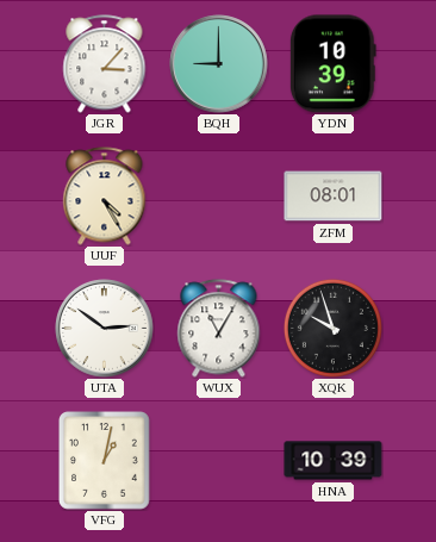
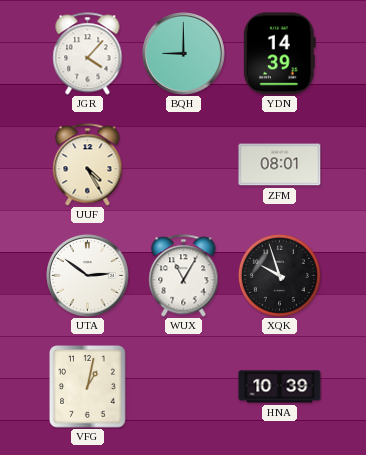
JGR: 3:07 -> 4:07
YDN: 10:39 -> 14:39
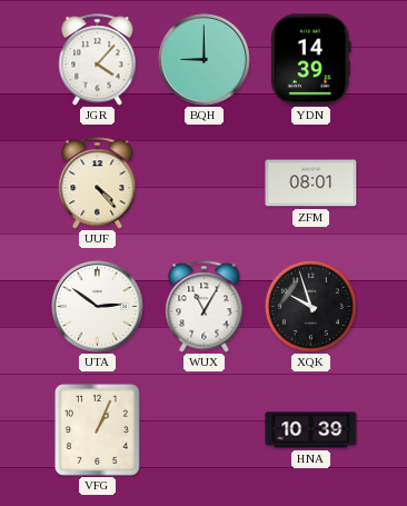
UUF: 4:25 -> 4:23
VFG: 1:02 -> 1:04
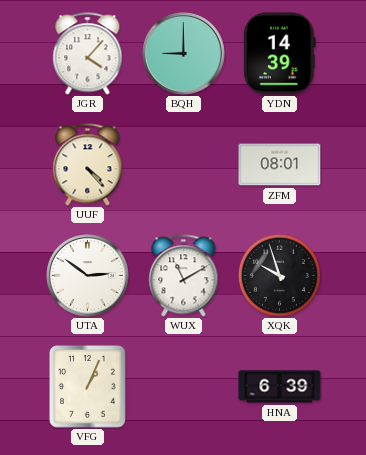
WUX: 11:05 -> 11:10
HNA: 10:39 -> 6:39
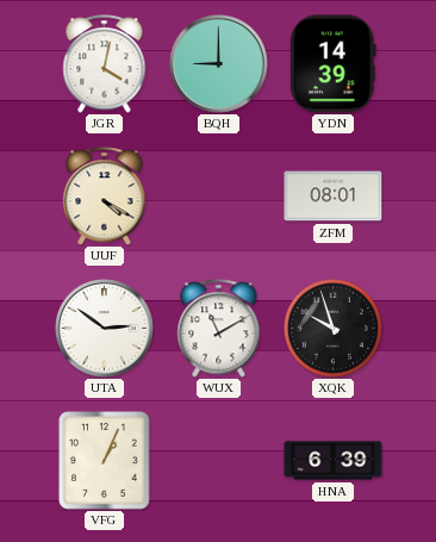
JGR: 4:07 -> 4:02
UUF: 4:23 -> 4:20
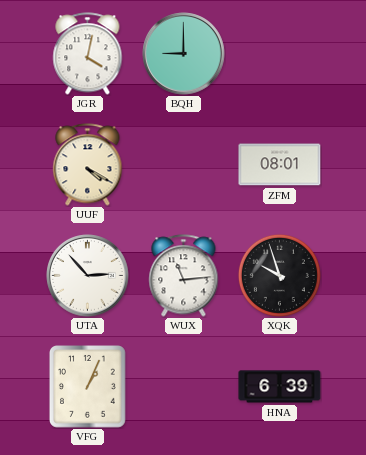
YDN: 14:39 -> none
UTA: 2:51 -> 2:53
WUX: 11:10 -> 11:14
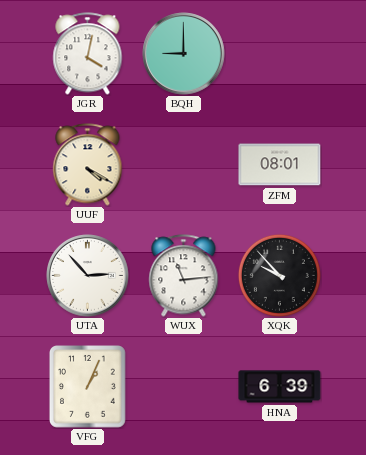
XQK: 9:57 -> 9:53
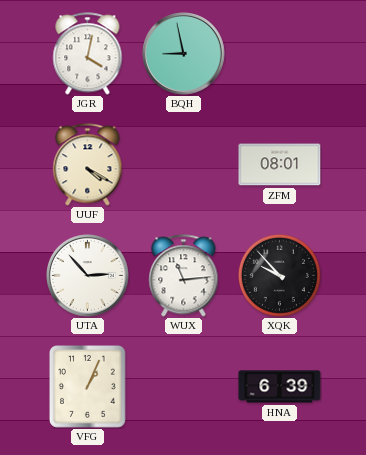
BQH: 9:00 -> 8:58
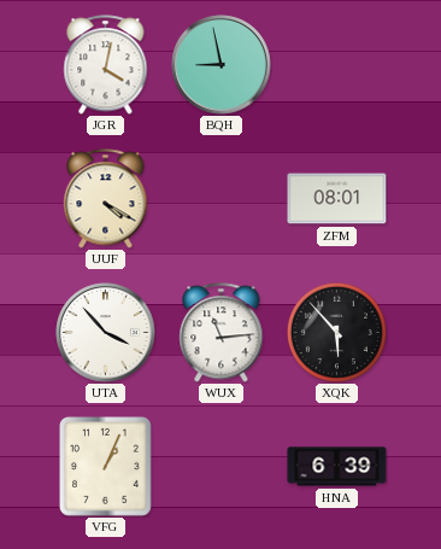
UTA: 2:53 -> 3:53
XQK: 9:53 -> 5:53
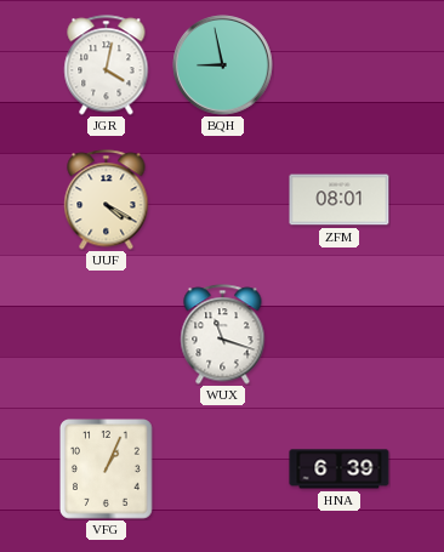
UTA: 3:53 -> none
WUX: 11:14 -> 11:18
XQK: 5:53 -> none
